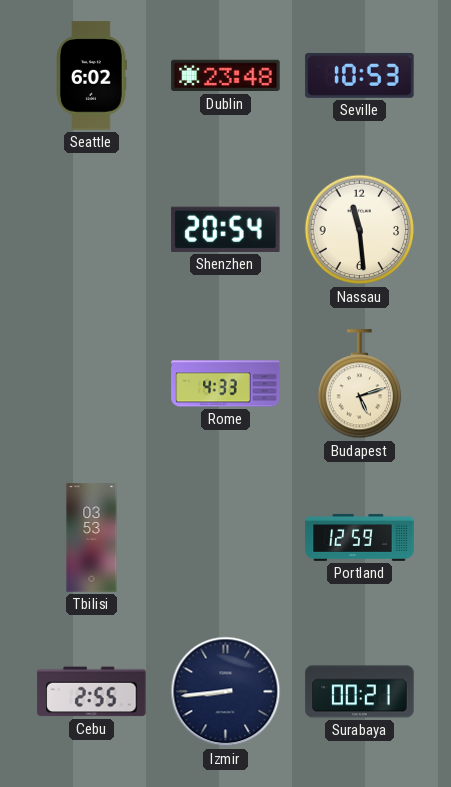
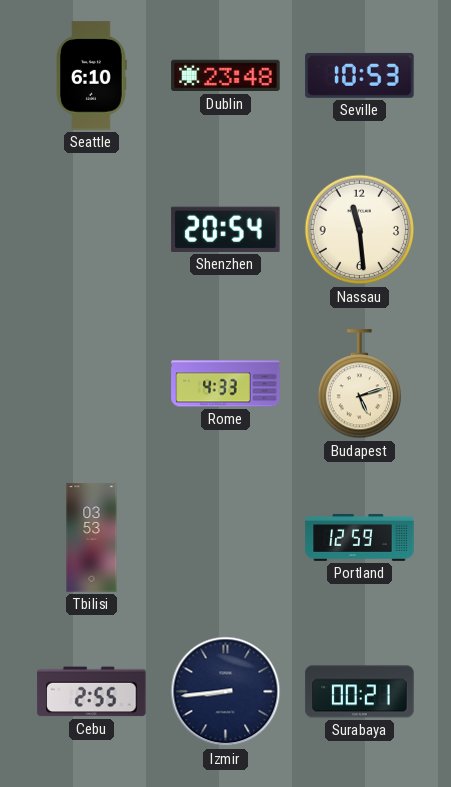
Seattle: 6:02 -> 6:10
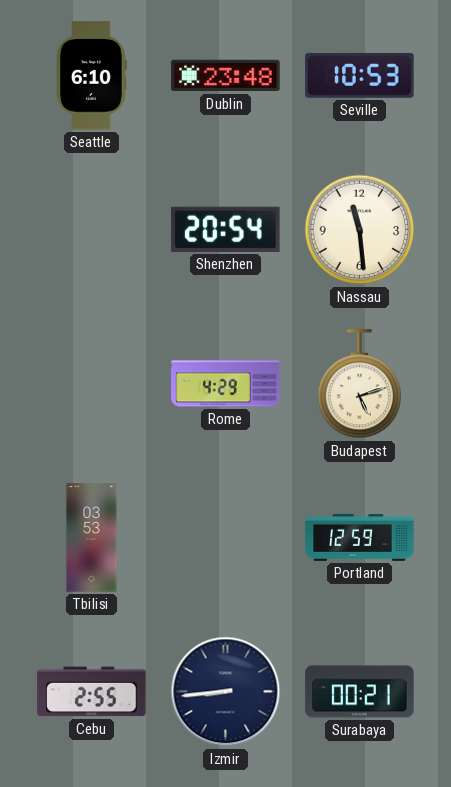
Rome: 4:33 -> 4:29
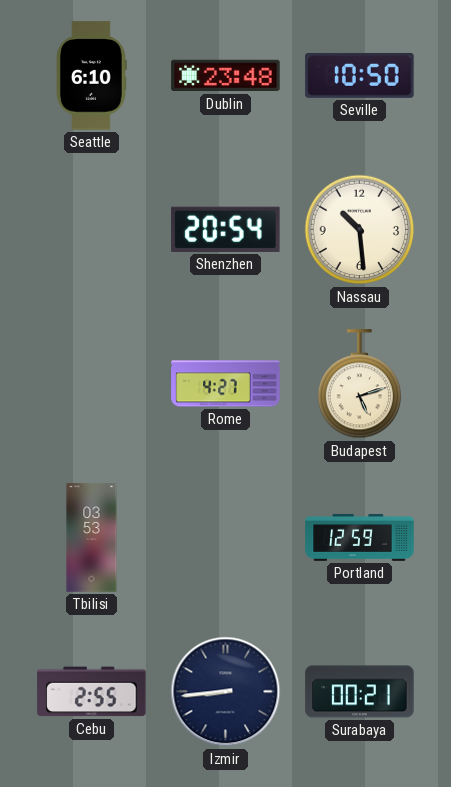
Seville: 10:53 -> 10:50
Nassau: 11:29 -> 10:29
Rome: 4:29 -> 4:27
